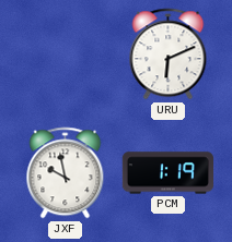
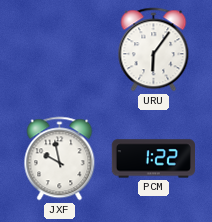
URU: 6:11 -> 6:06
PCM: 1:19 -> 1:22
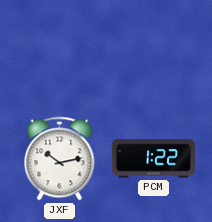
URU: 6:06 -> none
JXF: 9:58 -> 10:13
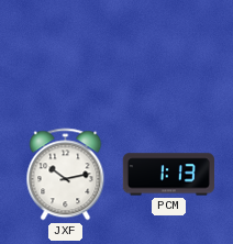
PCM: 1:22 -> 1:13
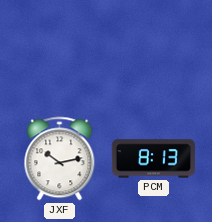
PCM: 1:13 -> 8:13
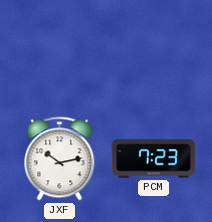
PCM: 8:13 -> 7:23
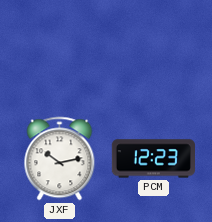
PCM: 7:23 -> 12:23
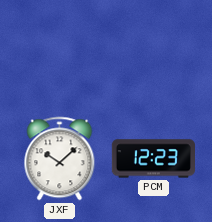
JXF: 10:13 -> 10:08
